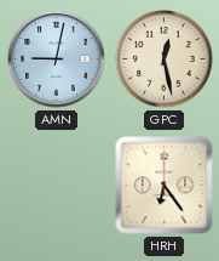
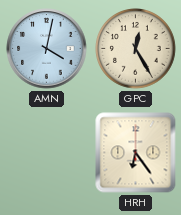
AMN: 9:02 -> 4:02
GPC: 12:28 -> 12:25
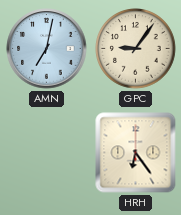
AMN: 4:02 -> 7:02
GPC: 12:25 -> 9:06
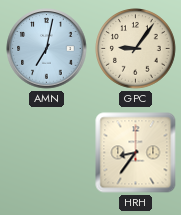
HRH: 6:24 -> 8:36
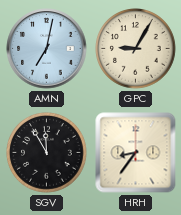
GPC: 9:06 -> 9:05
SGV: none -> 11:55
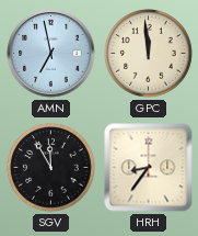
AMN: 7:02 -> 6:58
GPC: 9:05 -> 11:59
